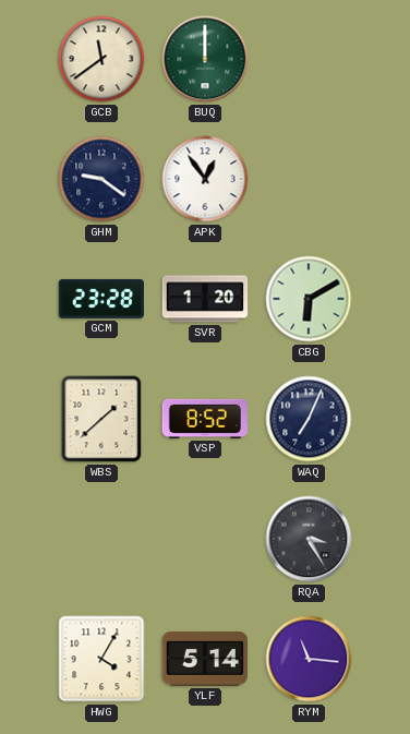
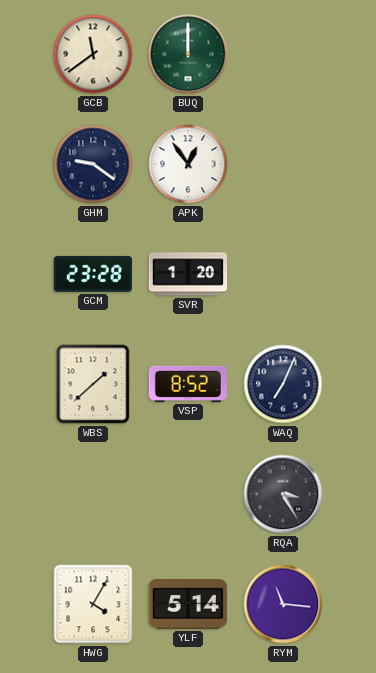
CBG: 6:10 -> none
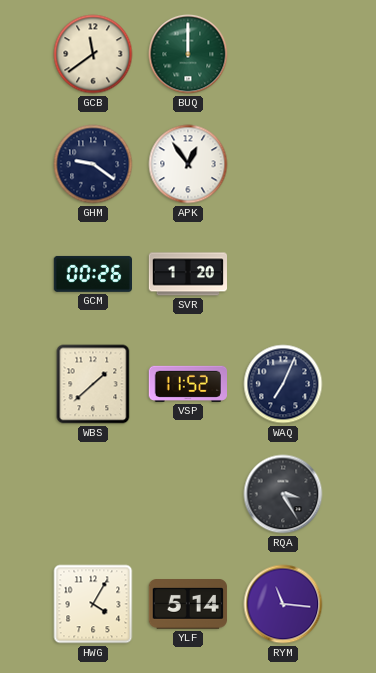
GCM: 23:28 -> 00:26
VSP: 8:52 -> 11:52
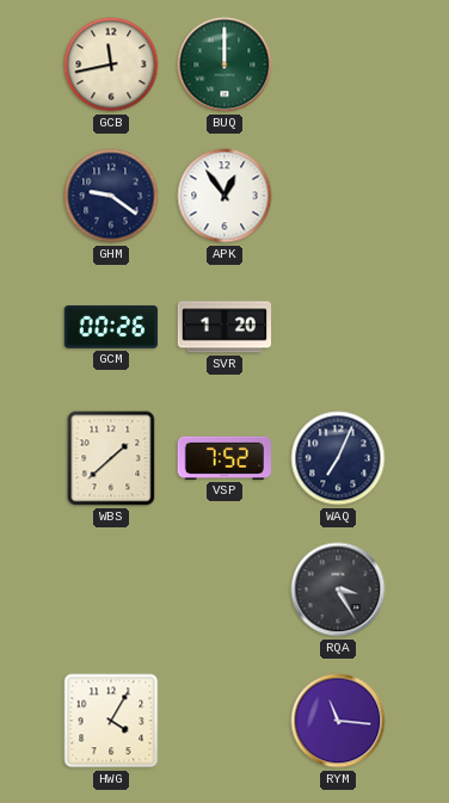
GCB: 11:39 -> 11:43
VSP: 11:52 -> 7:52
YLF: 5:14 -> none
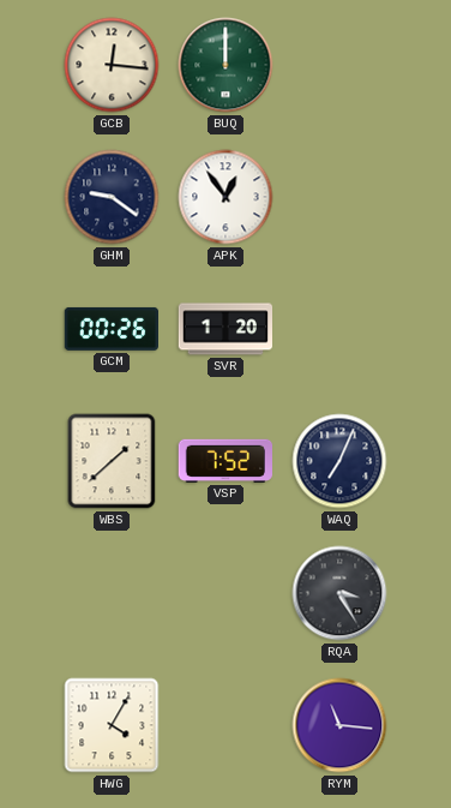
GCB: 11:43 -> 12:16
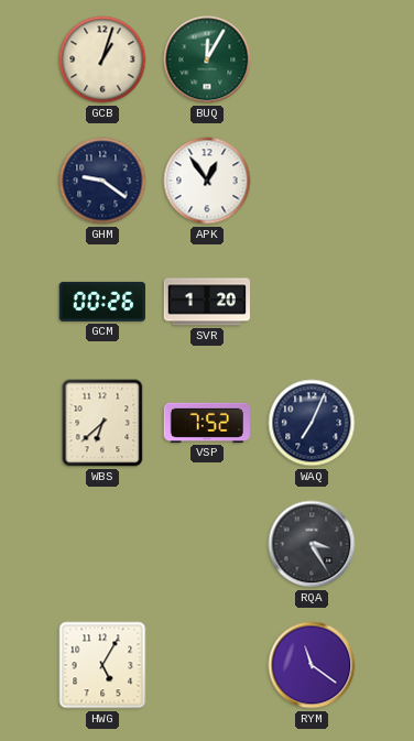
GCB: 12:16 -> 1:03
BUQ: 12:00 -> 12:05
WBS: 1:38 -> 6:38
HWG: 4:05 -> 5:05
RYM: 11:16 -> 11:21
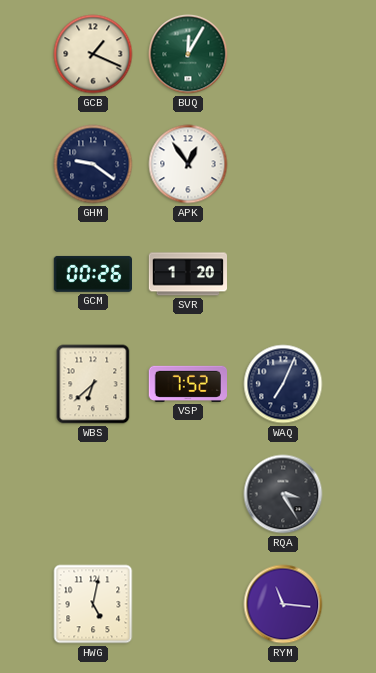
GCB: 1:03 -> 1:19
HWG: 5:05 -> 5:02
RYM: 11:21 -> 11:16
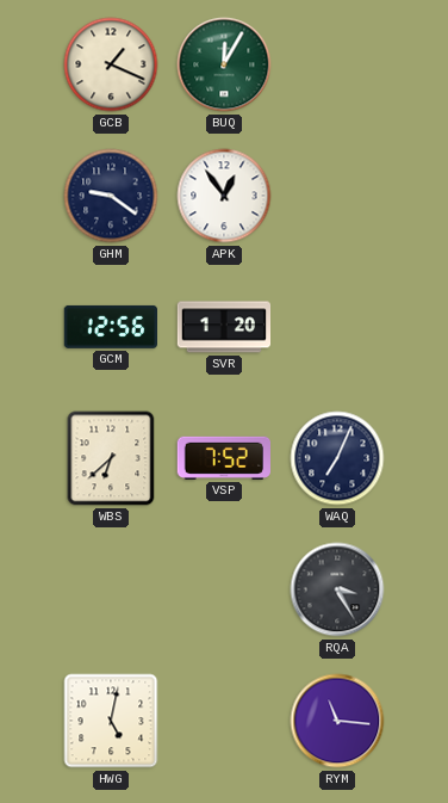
GCM: 00:26 -> 12:56
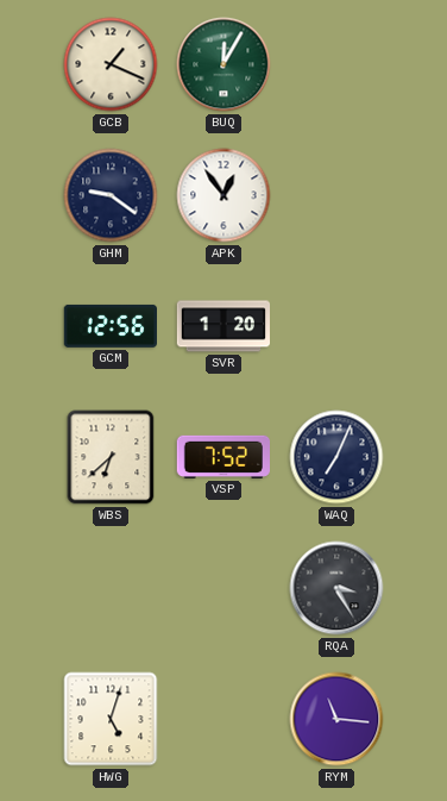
HWG: 5:02 -> 5:03
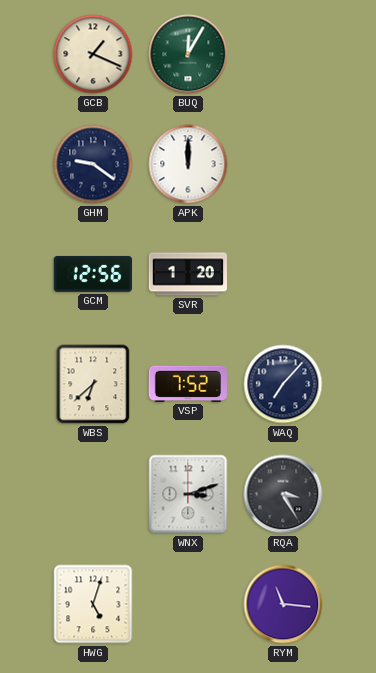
APK: 12:54 -> 12:00
WAQ: 7:04 -> 7:07
WNX: none -> 3:12
